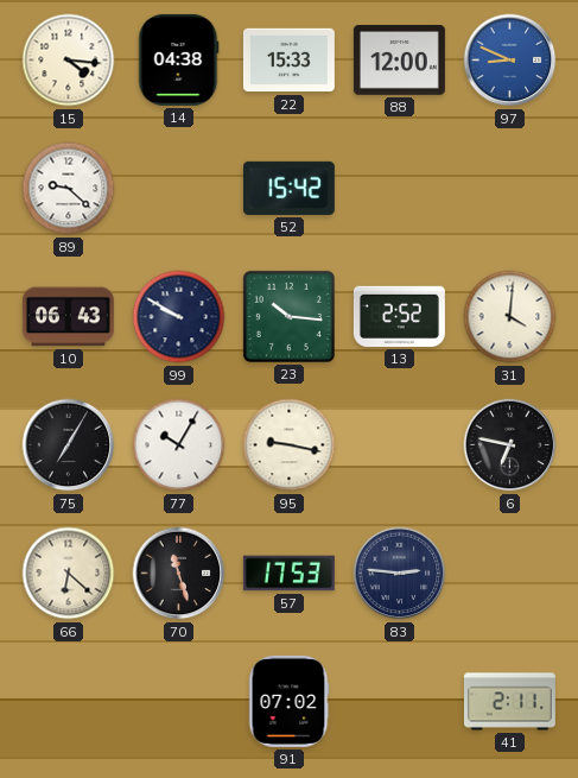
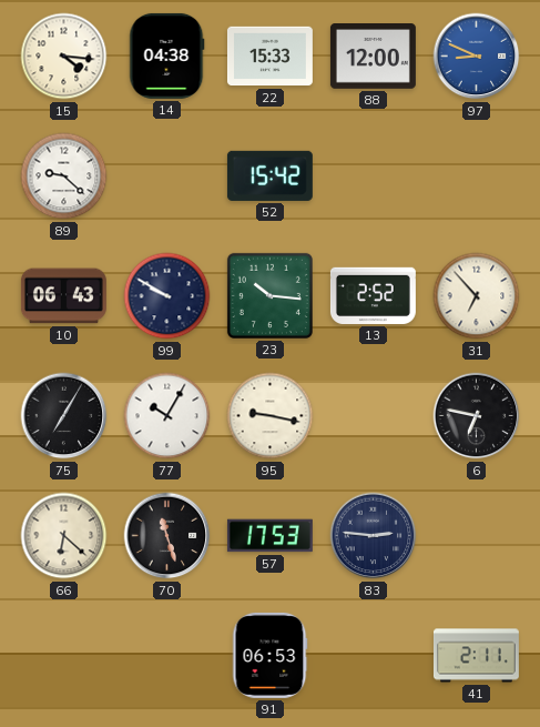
31: 4:01 -> 6:53
91: 07:02 -> 06:53
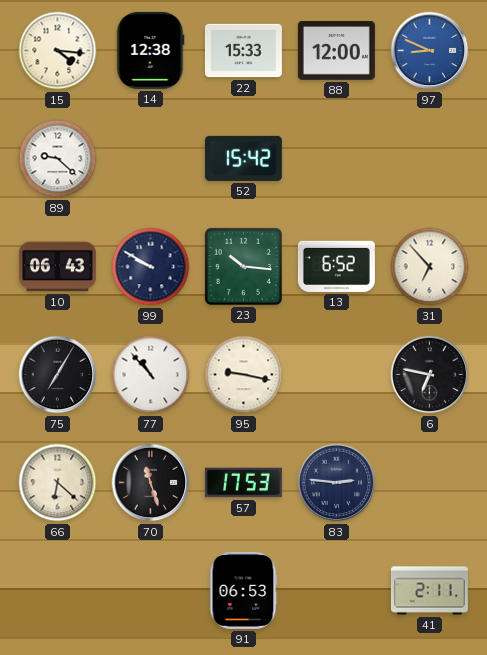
14: 04:38 -> 12:38
13: 2:52 -> 6:52
77: 10:05 -> 10:53
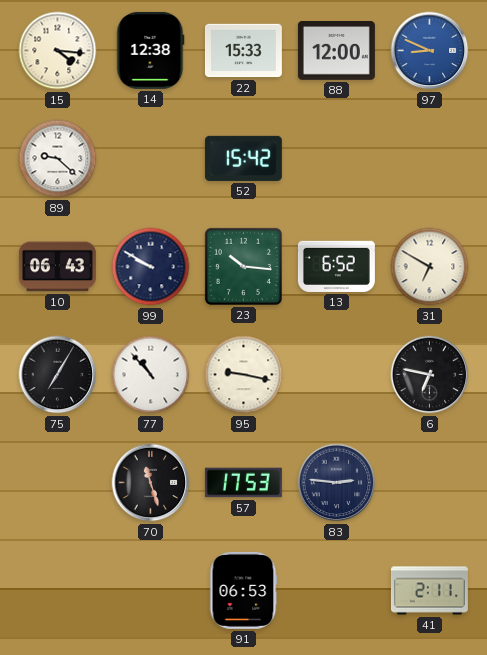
31: 6:53 -> 6:50
66: 6:22 -> none
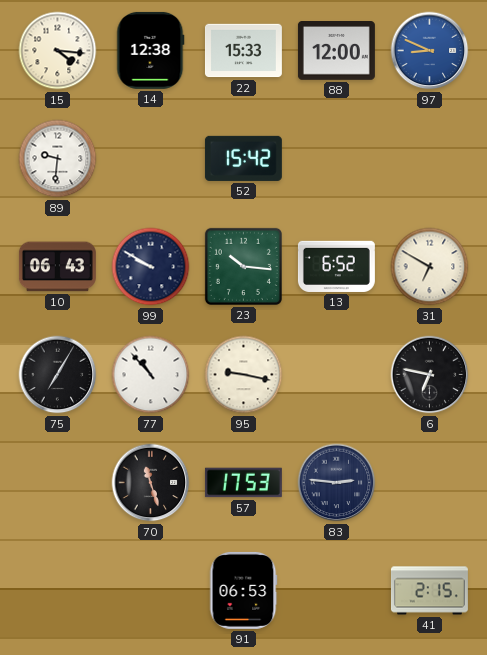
89: 9:22 -> 9:31
41: 2:11 -> 2:15
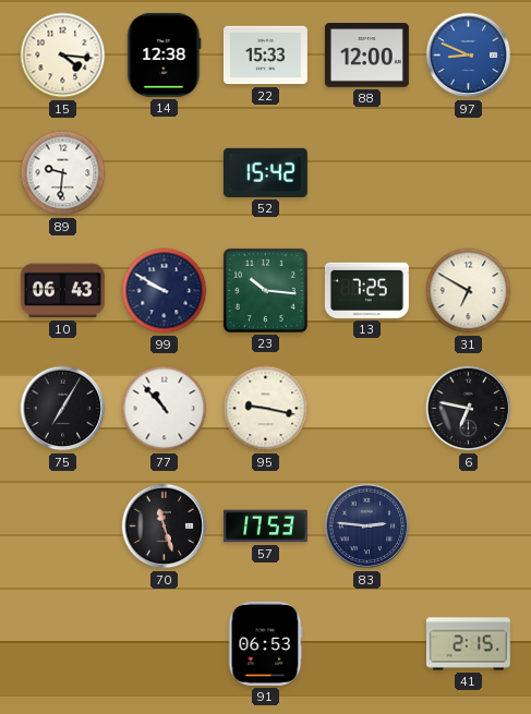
13: 6:52 -> 7:25
